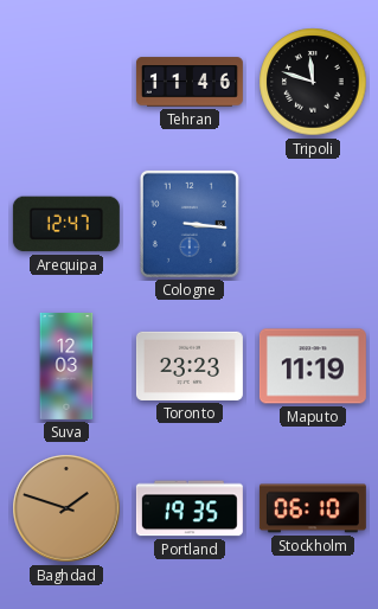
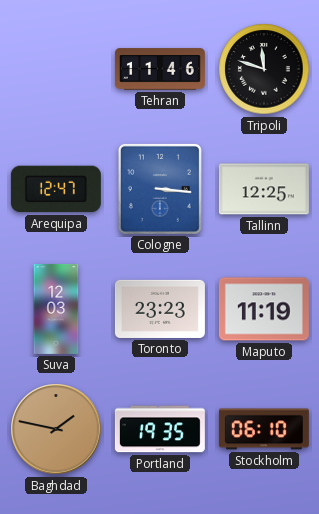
Tallinn: none -> 12:25
Baghdad: 1:48 -> 1:47
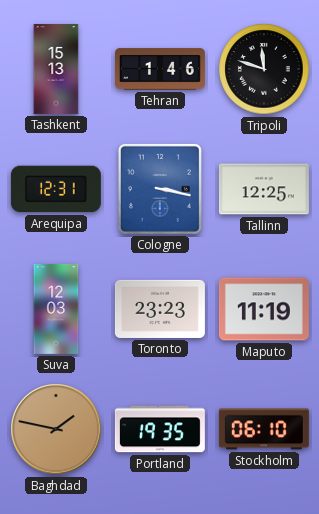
Tashkent: none -> 15:13
Tehran: 11:46 -> 1:46
Arequipa: 12:47 -> 12:31
Cologne: 3:16 -> 3:17
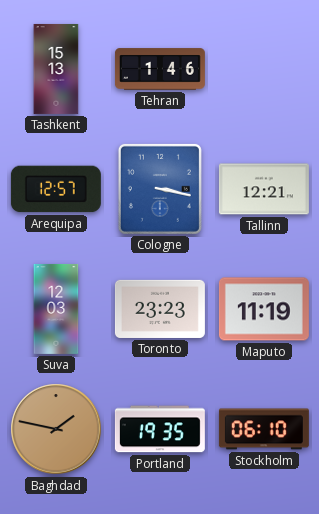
Tripoli: 11:48 -> none
Arequipa: 12:31 -> 12:57
Tallinn: 12:25 -> 12:21
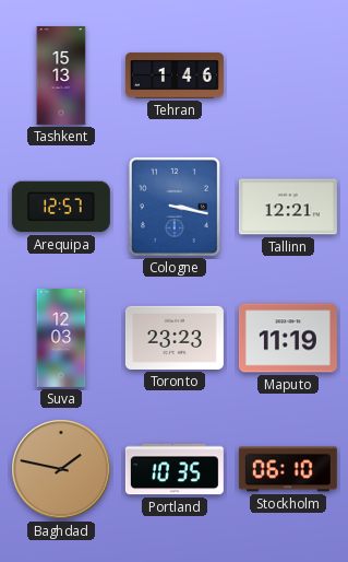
Portland: 19:35 -> 10:35
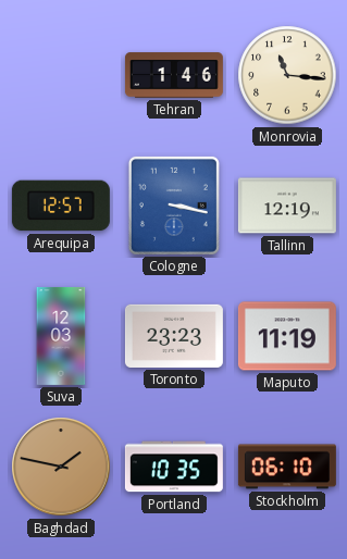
Tashkent: 15:13 -> none
Monrovia: none -> 11:16
Tallinn: 12:21 -> 12:19
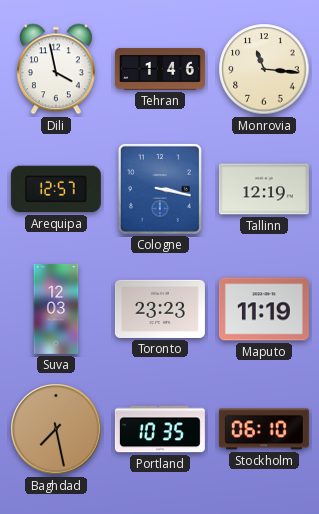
Dili: none -> 3:58
Baghdad: 1:47 -> 7:28
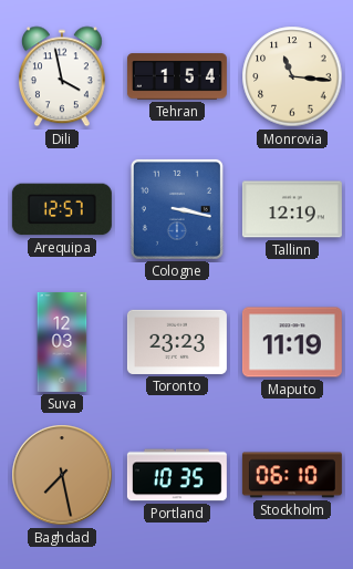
Tehran: 1:46 -> 1:54
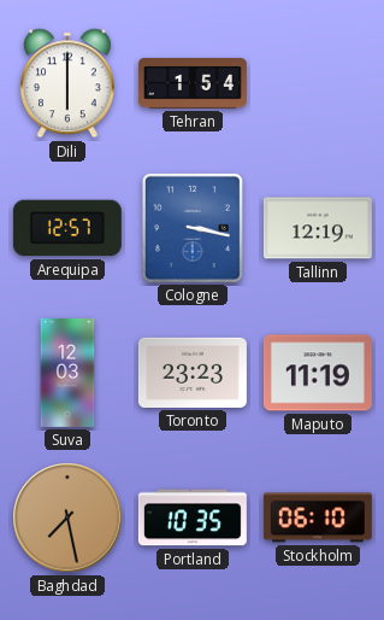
Dili: 3:58 -> 6:00
Monrovia: 11:16 -> none
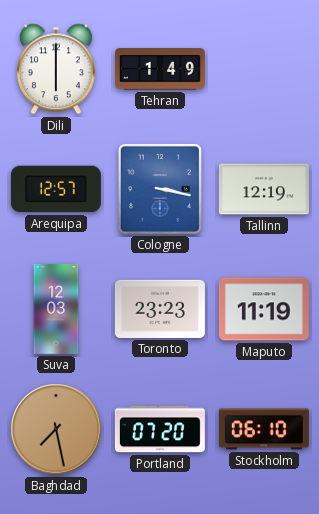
Tehran: 1:54 -> 1:49
Portland: 10:35 -> 07:20
